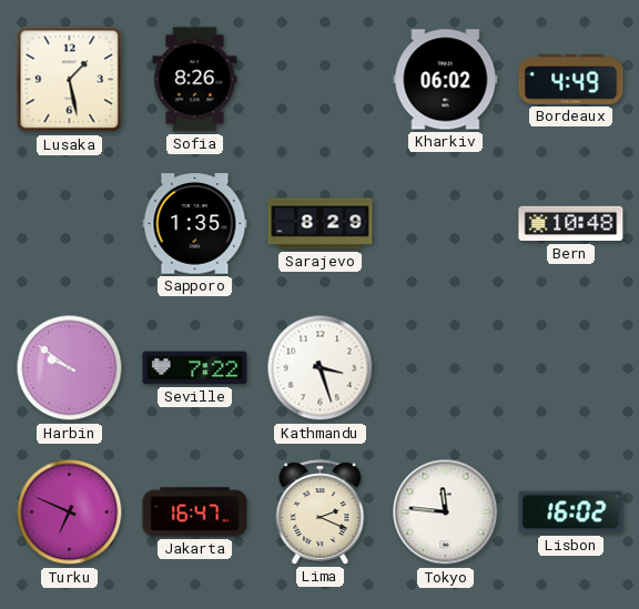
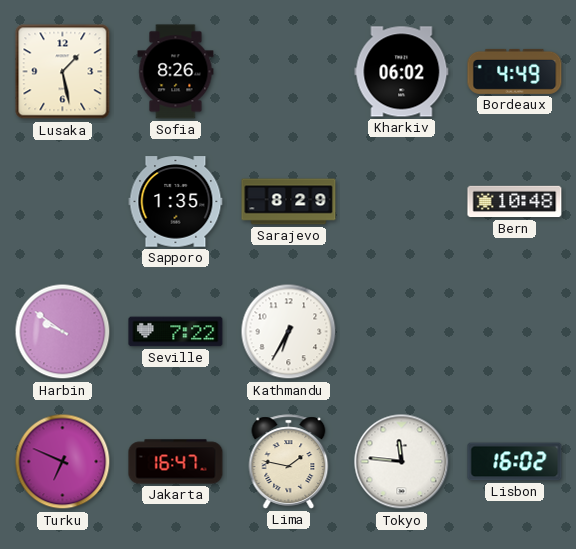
Kathmandu: 3:27 -> 6:35
Lima: 2:19 -> 1:47
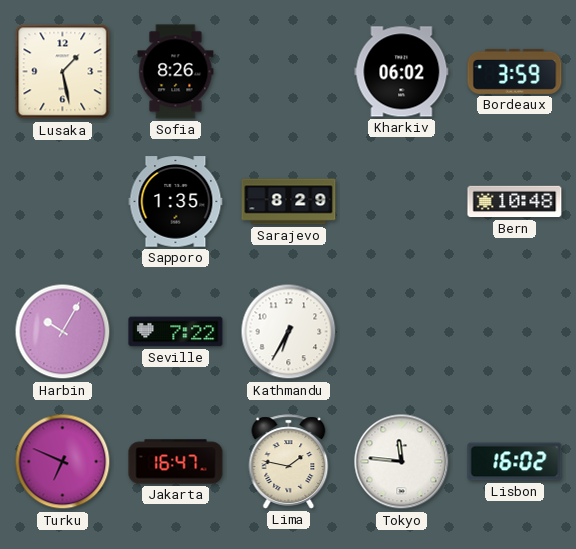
Bordeaux: 4:49 -> 3:59
Harbin: 9:51 -> 10:05
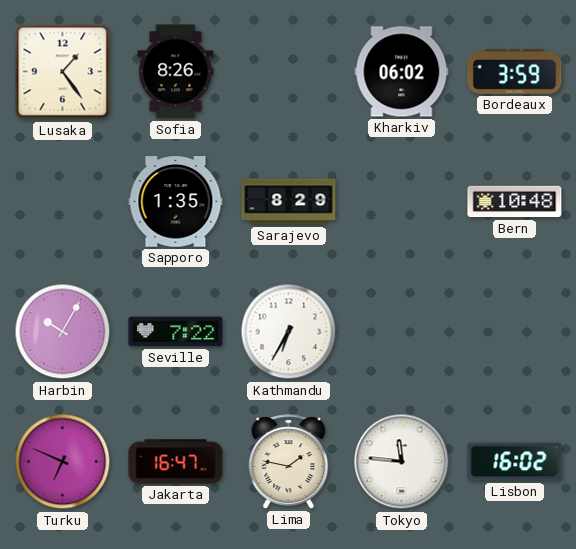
Lusaka: 1:28 -> 1:24
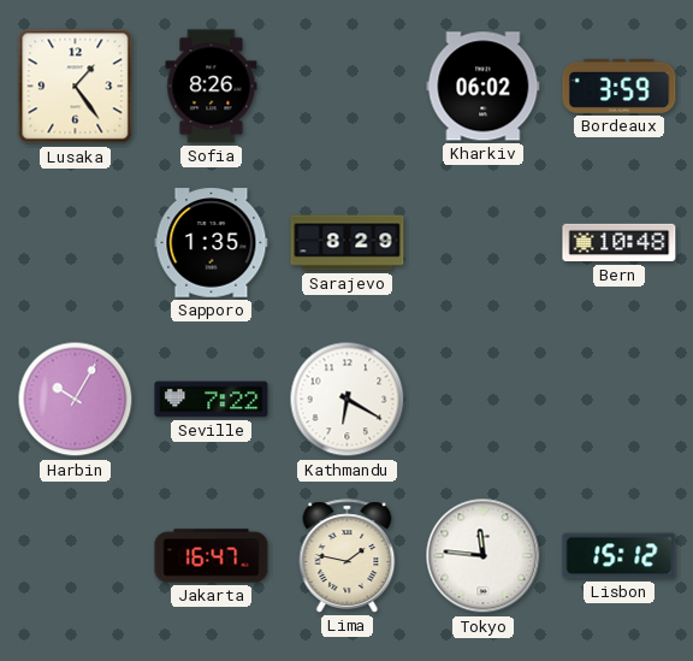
Kathmandu: 6:35 -> 6:20
Turku: 6:49 -> none
Lisbon: 16:02 -> 15:12
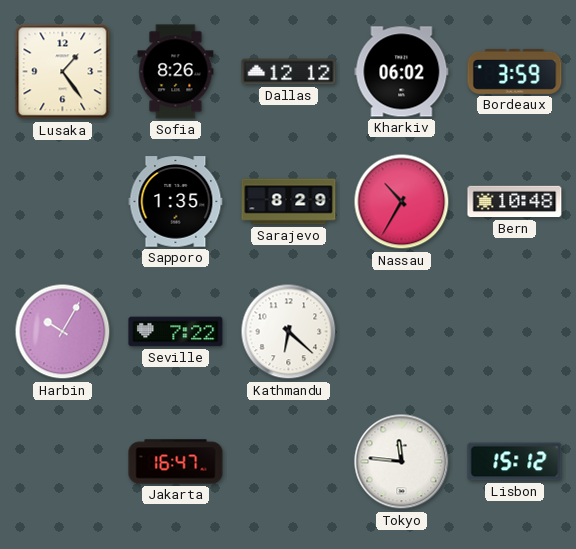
Dallas: none -> 12:12
Nassau: none -> 10:35
Kathmandu: 6:20 -> 6:22
Lima: 1:47 -> none
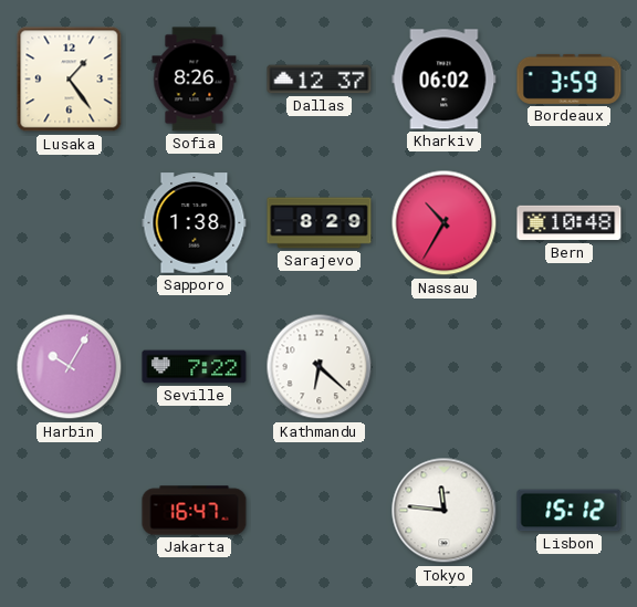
Dallas: 12:12 -> 12:37
Sapporo: 1:35 -> 1:38
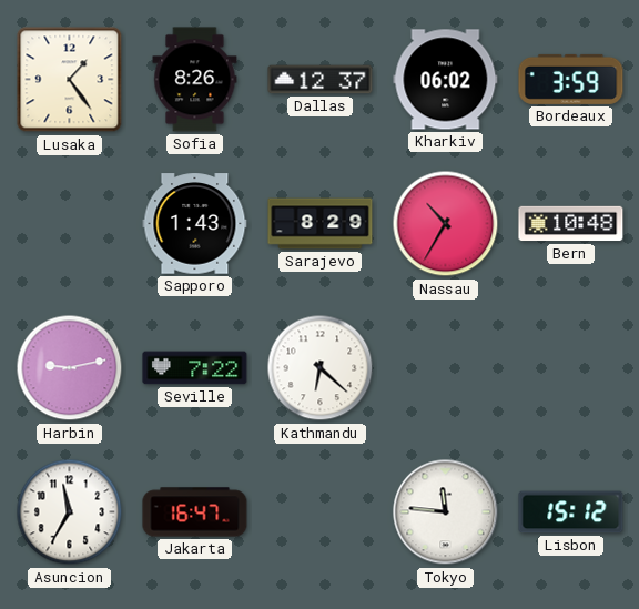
Sapporo: 1:38 -> 1:43
Harbin: 10:05 -> 9:13
Asuncion: none -> 11:35
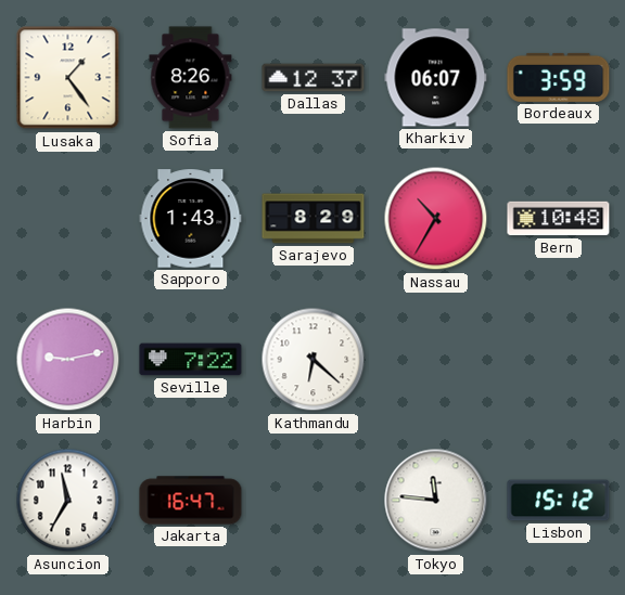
Kharkiv: 06:02 -> 06:07
